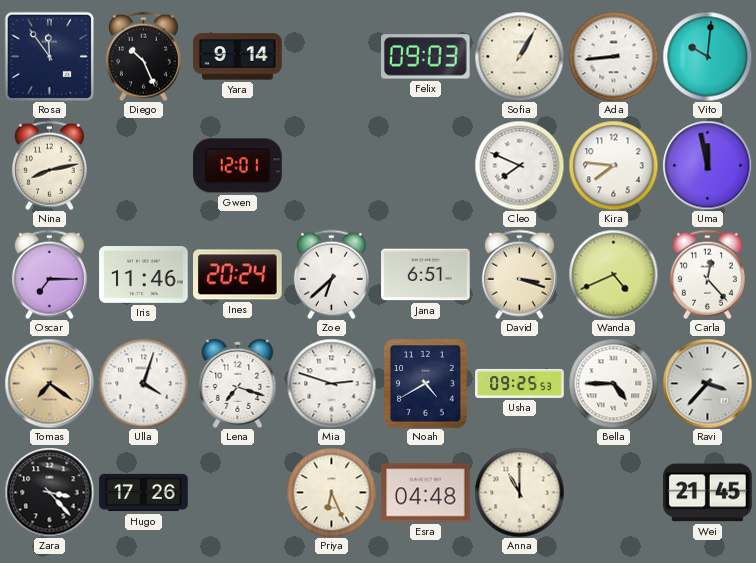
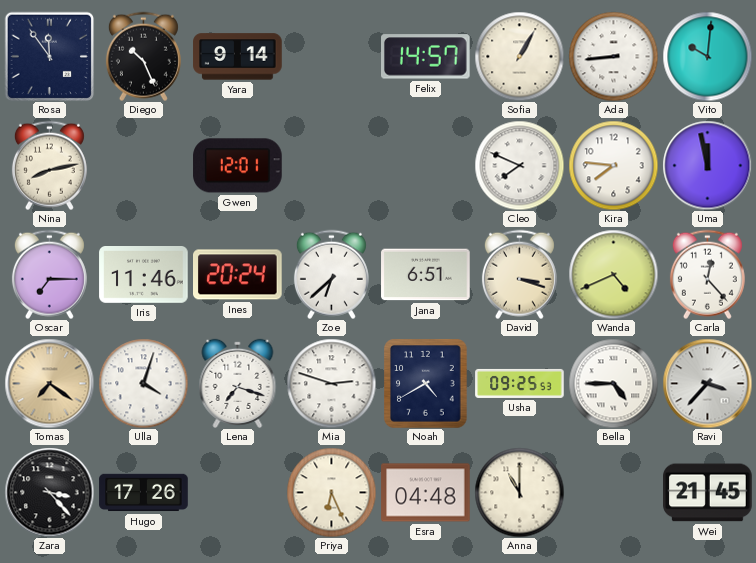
Felix: 09:03 -> 14:57
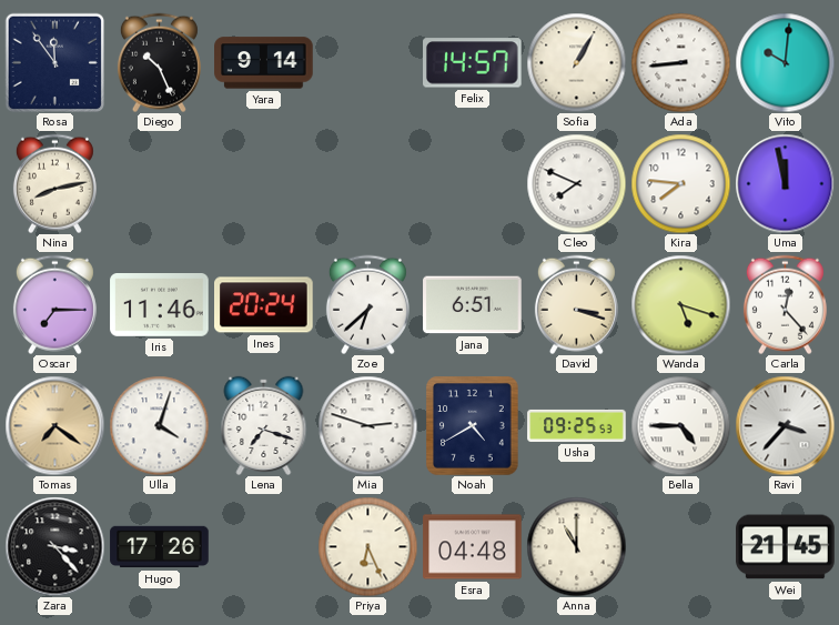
Gwen: 12:01 -> none
Wanda: 4:41 -> 5:18
